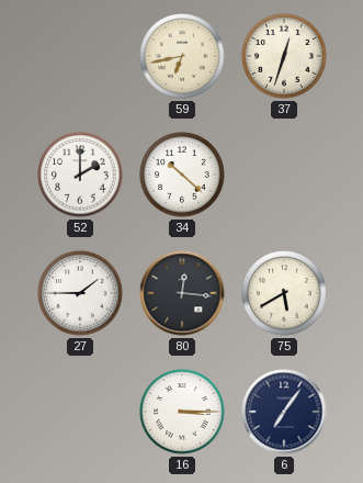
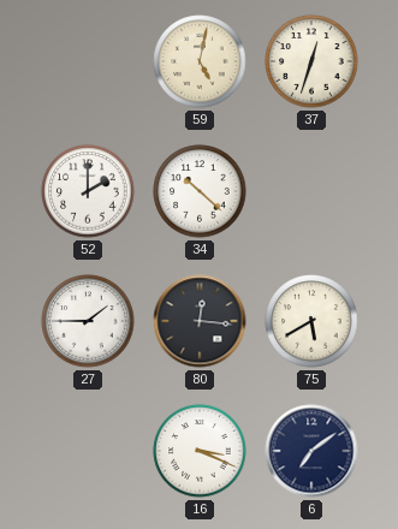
59: 6:43 -> 5:02
16: 3:15 -> 3:19
6: 7:06 -> 7:09
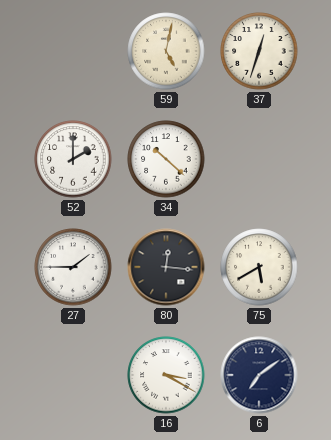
16: 3:19 -> 3:20
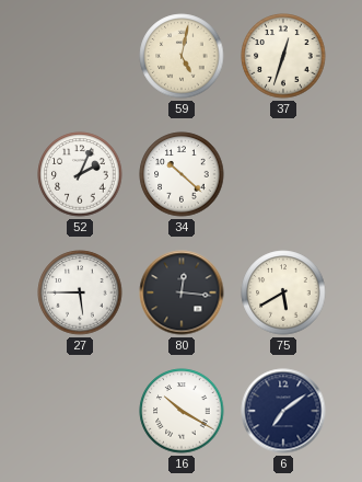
52: 2:00 -> 2:04
27: 1:45 -> 5:45
16: 3:20 -> 10:20
